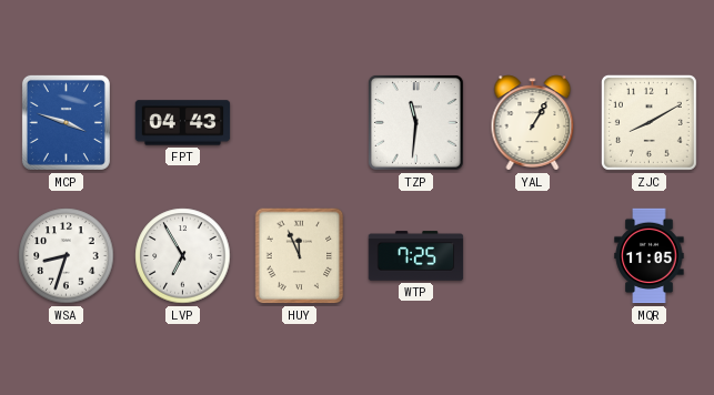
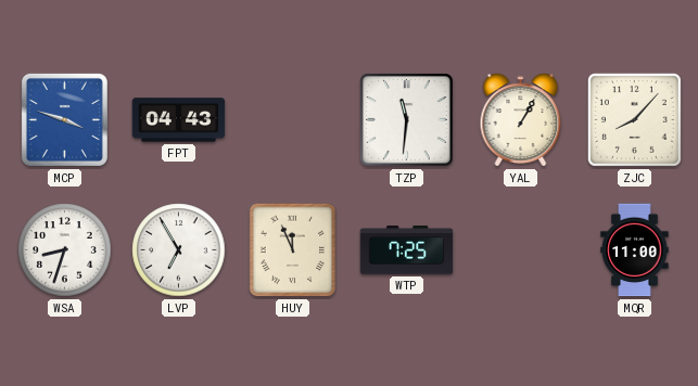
ZJC: 8:10 -> 8:07
MQR: 11:05 -> 11:00
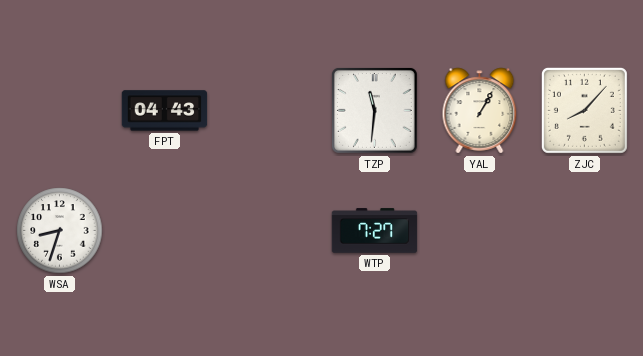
MCP: 3:48 -> none
LVP: 6:55 -> none
HUY: 11:56 -> none
WTP: 7:25 -> 7:27
MQR: 11:00 -> none
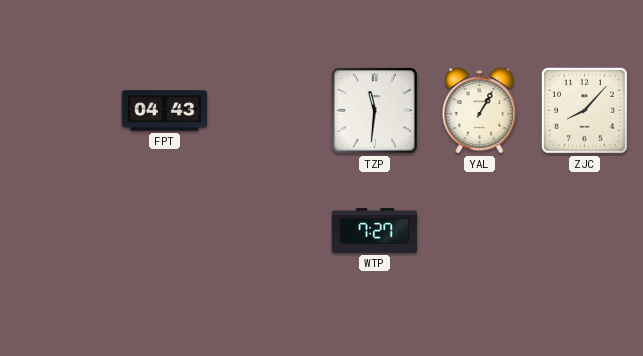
WSA: 8:33 -> none
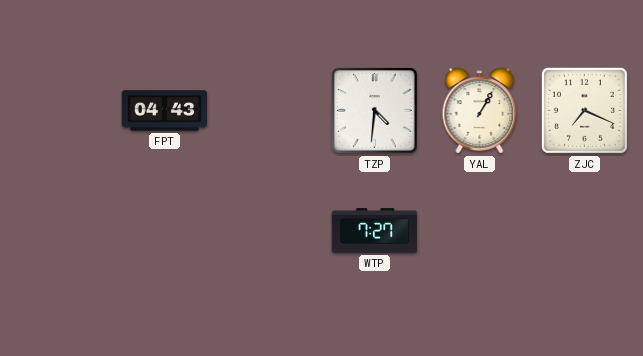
TZP: 11:31 -> 4:31
ZJC: 8:07 -> 7:19
